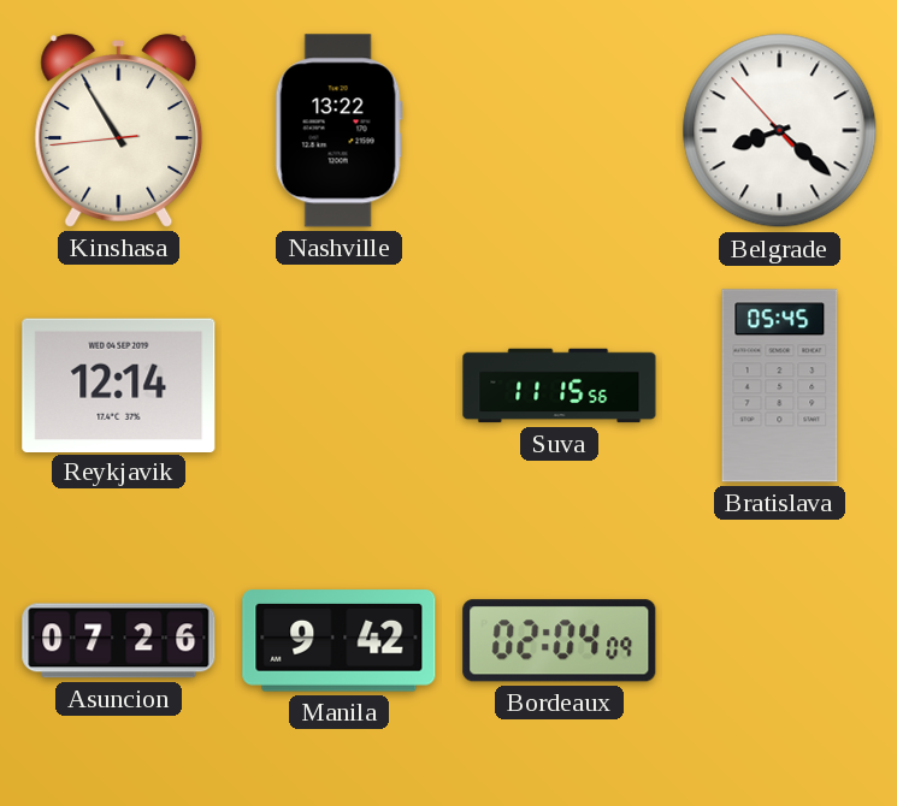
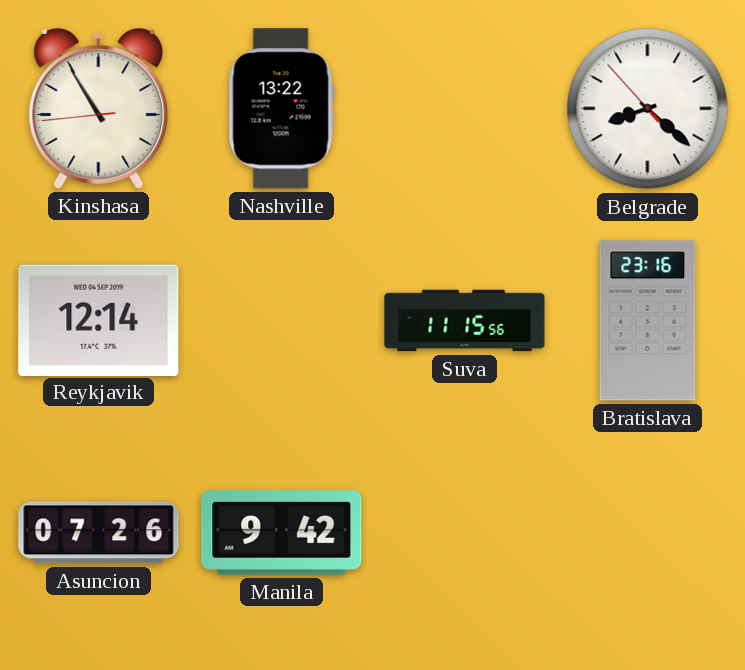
Bratislava: 05:45 -> 23:16
Bordeaux: 02:04 -> none
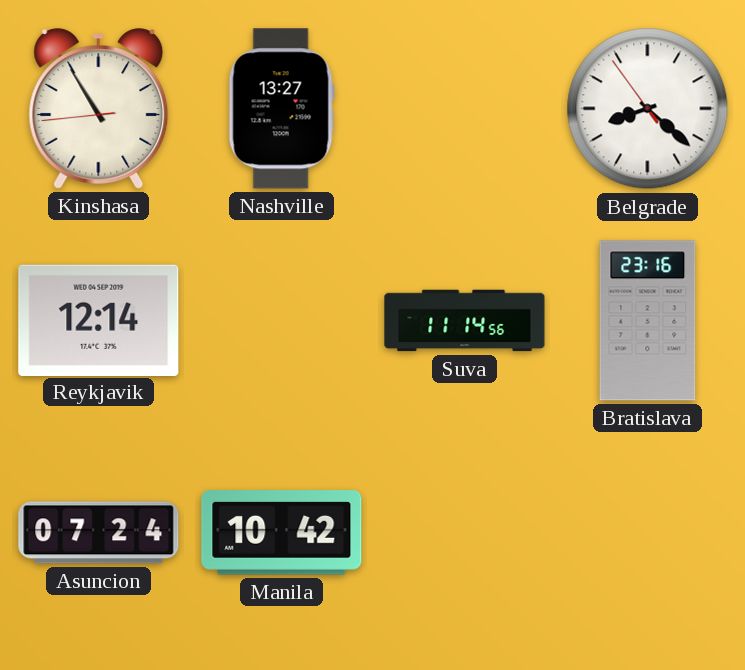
Nashville: 13:22 -> 13:27
Belgrade: 8:21:53 -> 8:21:54
Suva: 11:15 -> 11:14
Asuncion: 07:26 -> 07:24
Manila: 9:42 -> 10:42
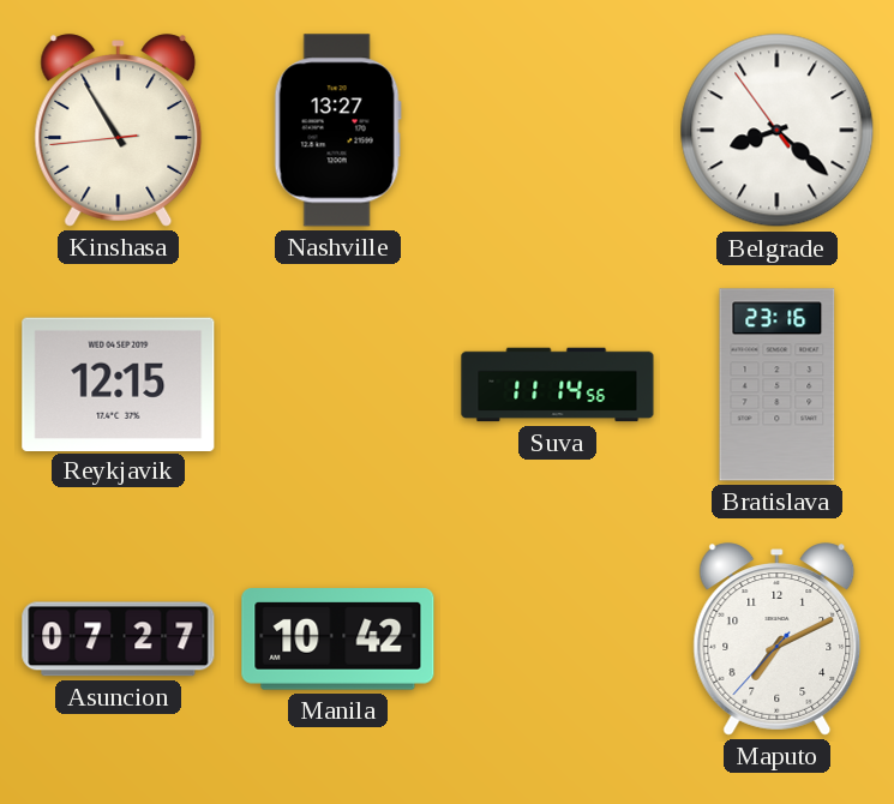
Reykjavik: 12:14 -> 12:15
Asuncion: 07:24 -> 07:27
Maputo: none -> 7:10
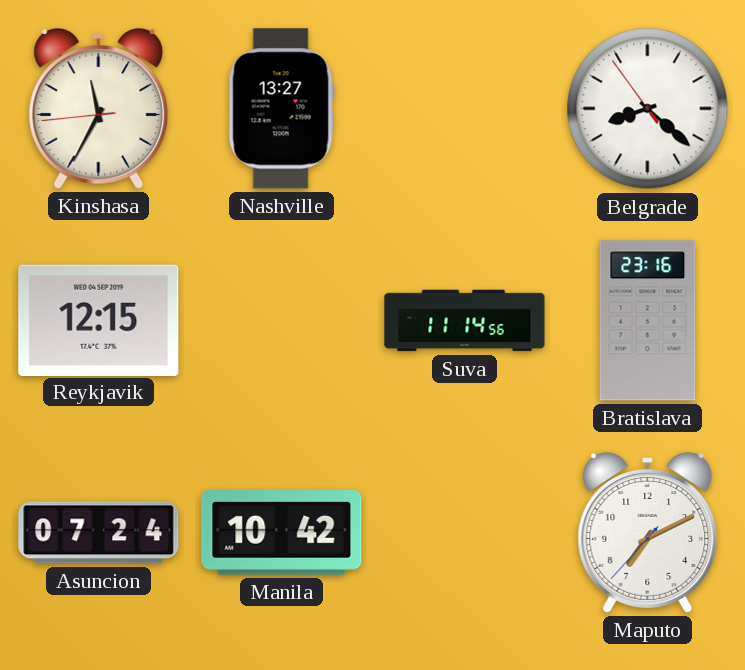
Kinshasa: 10:54 -> 11:34
Asuncion: 07:27 -> 07:24
